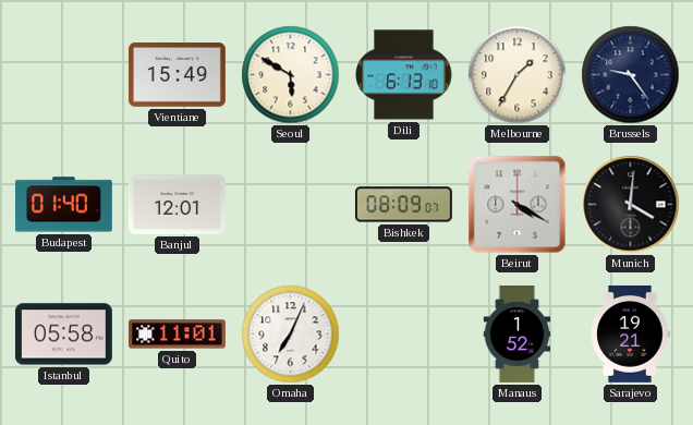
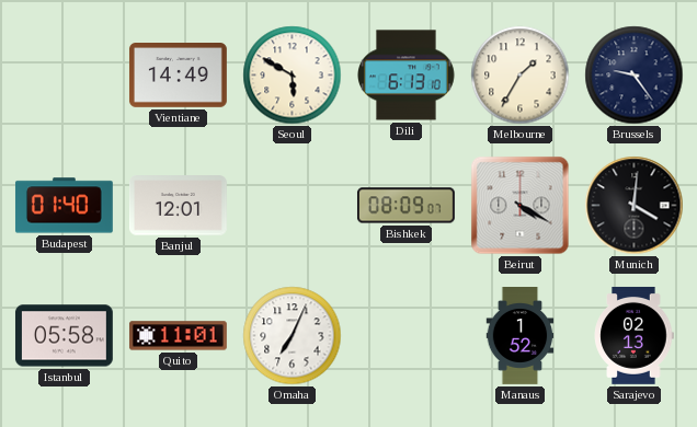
Vientiane: 15:49 -> 14:49
Sarajevo: 19:21 -> 02:13
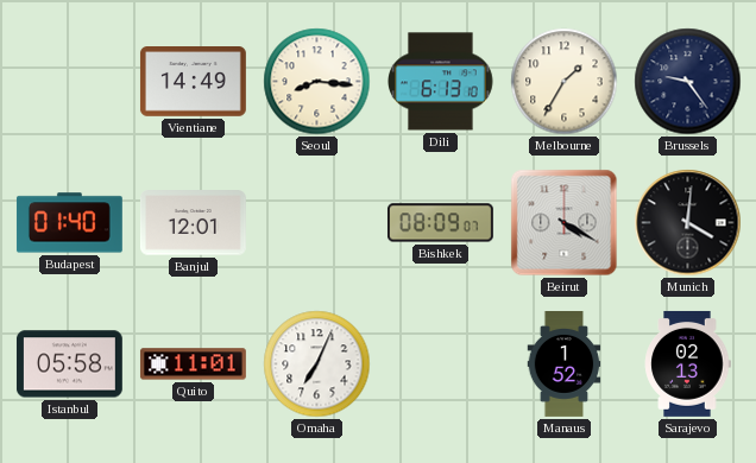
Seoul: 5:50 -> 8:16
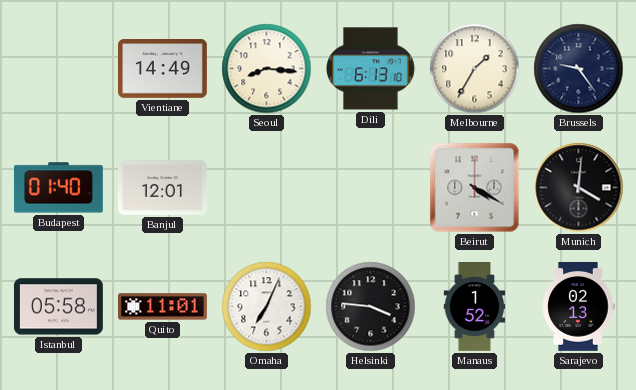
Bishkek: 08:09 -> none
Helsinki: none -> 3:46
